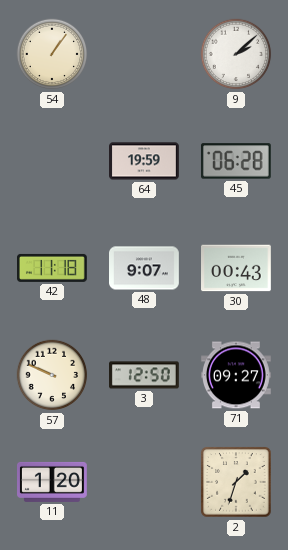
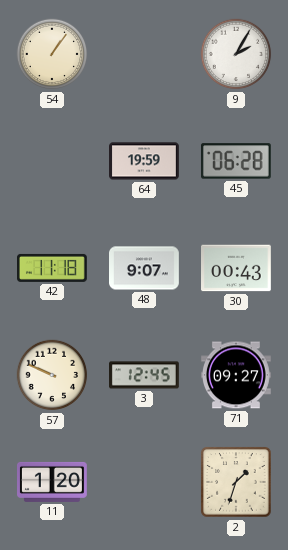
9: 2:08 -> 2:05
3: 12:50 -> 12:45
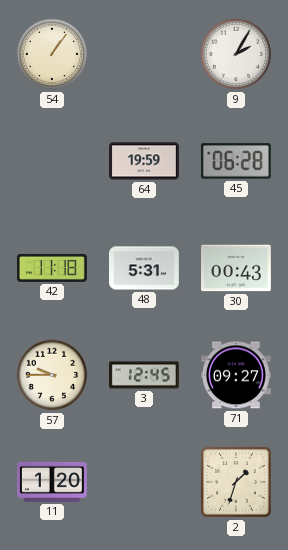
48: 9:07 -> 5:31
57: 9:49 -> 9:45
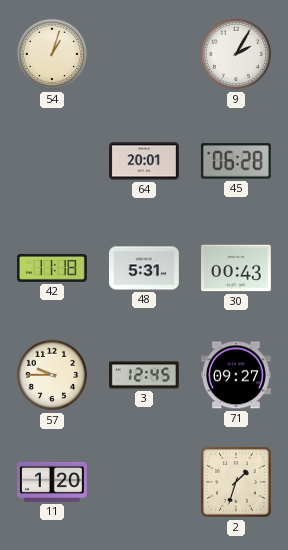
54: 1:06 -> 1:03
64: 19:59 -> 20:01
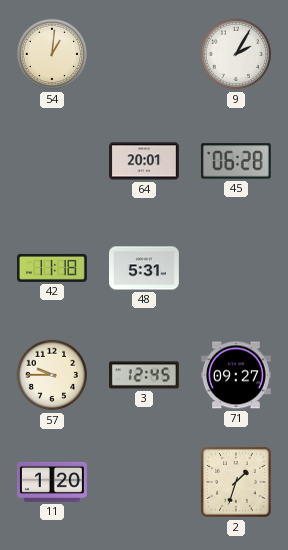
54: 1:03 -> 1:01
30: 00:43 -> none
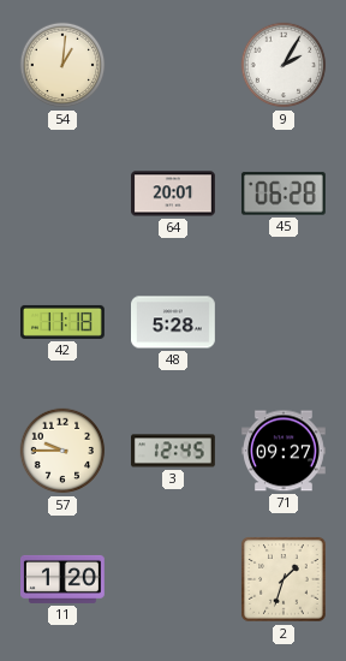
48: 5:31 -> 5:28
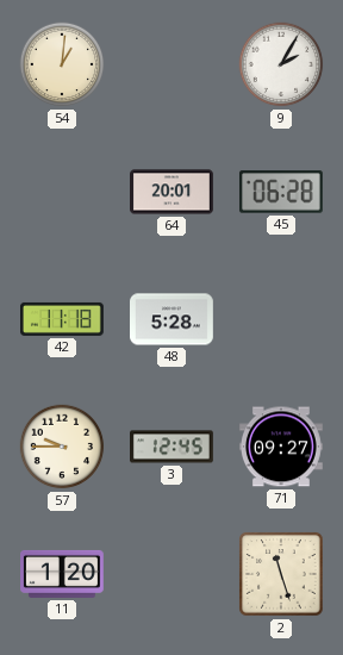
2: 1:33 -> 11:27
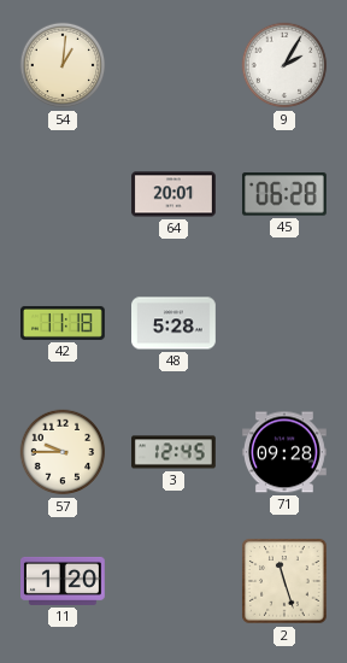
71: 09:27 -> 09:28
